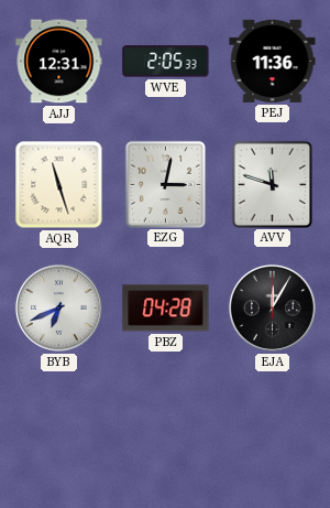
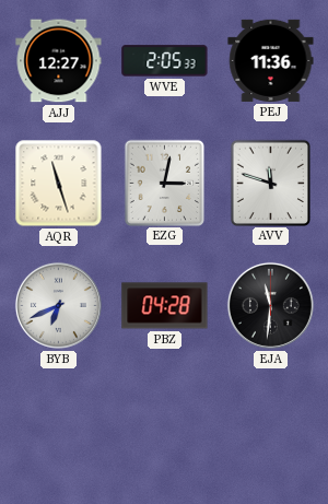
AJJ: 12:31 -> 12:27
EJA: 12:05 -> 11:31
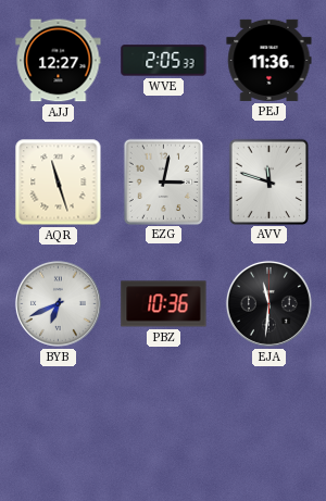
PBZ: 04:28 -> 10:36
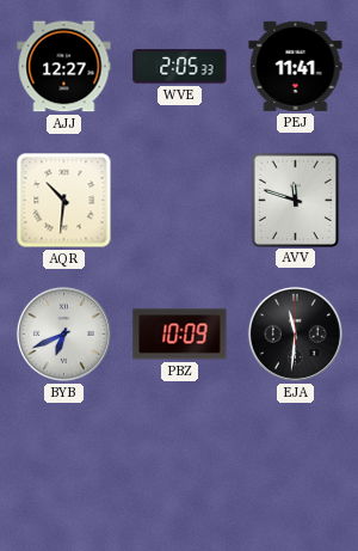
PEJ: 11:36 -> 11:41
AQR: 11:27 -> 10:31
EZG: 3:02 -> none
PBZ: 10:36 -> 10:09
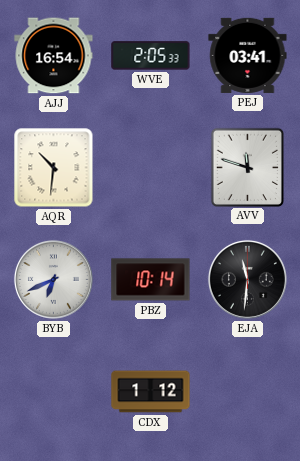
AJJ: 12:27 -> 16:54
PEJ: 11:41 -> 03:41
PBZ: 10:09 -> 10:14
CDX: none -> 1:12
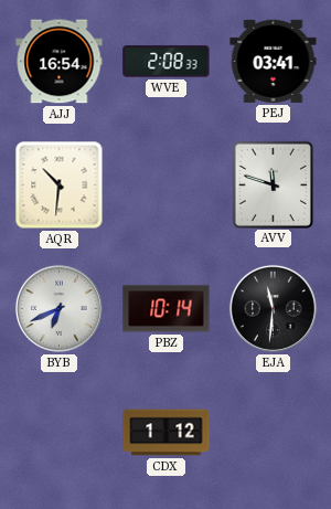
WVE: 2:05 -> 2:08
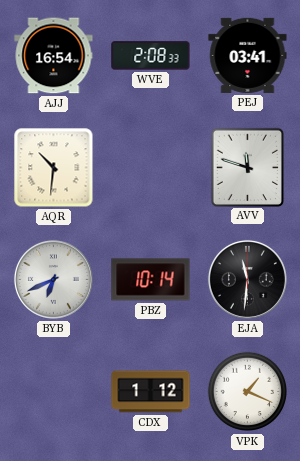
VPK: none -> 1:19
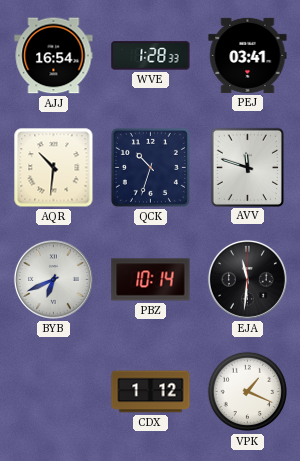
WVE: 2:08 -> 1:28
QCK: none -> 10:33
